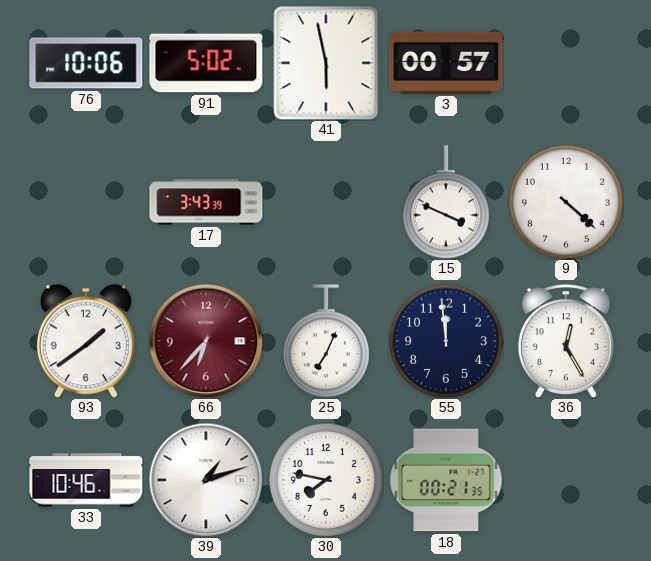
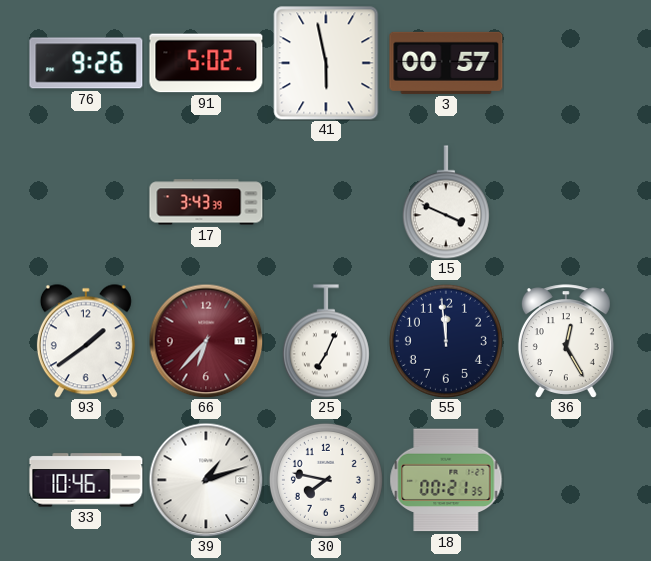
76: 10:06 -> 9:26
9: 4:22 -> none
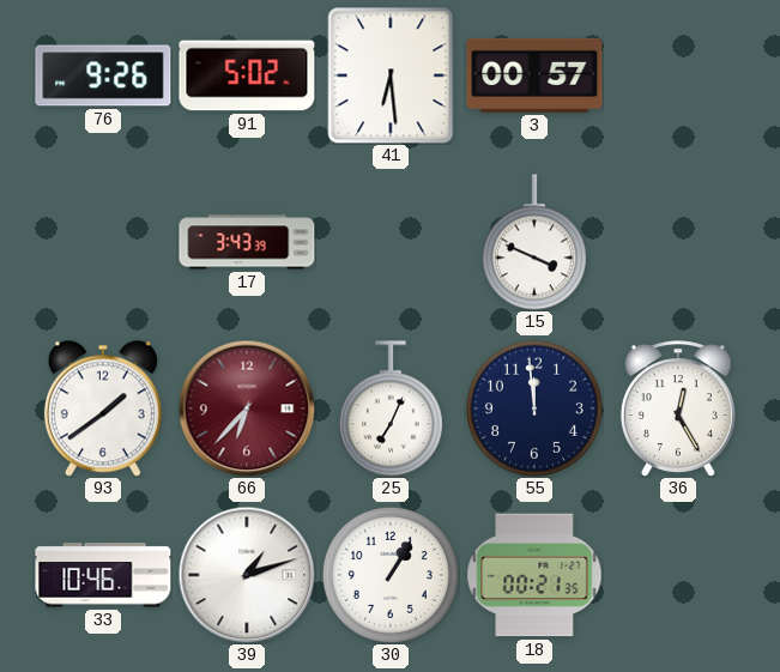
41: 5:58 -> 6:29
30: 7:47 -> 1:05
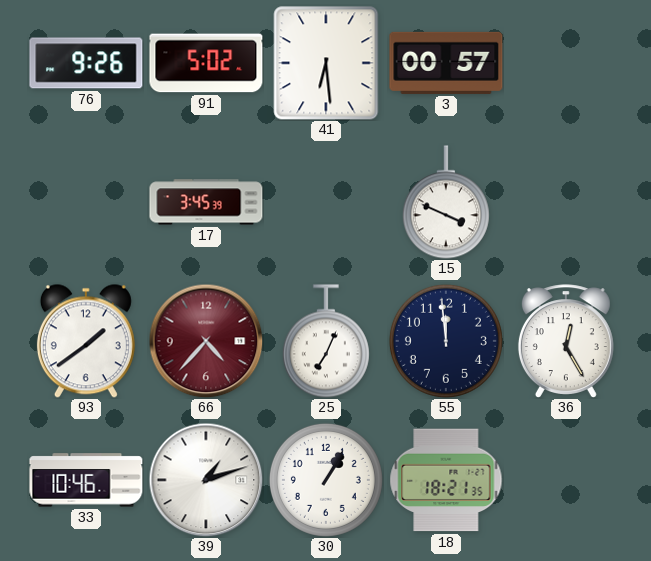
17: 3:43 -> 3:45
66: 6:37 -> 4:37
18: 00:21 -> 18:21
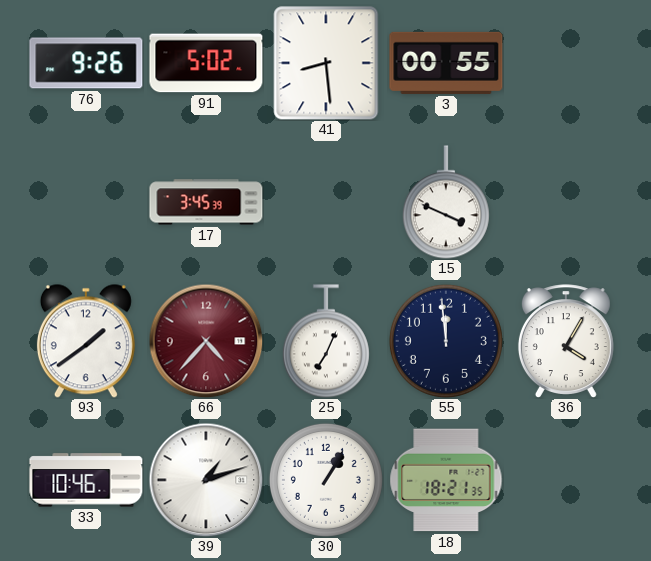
41: 6:29 -> 8:29
3: 00:57 -> 00:55
36: 12:25 -> 4:05
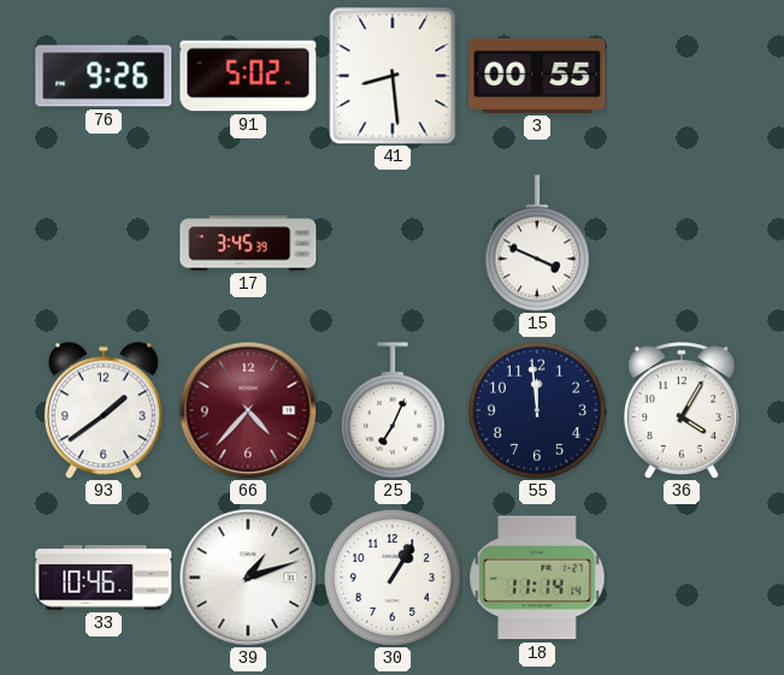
18: 18:21 -> 11:14
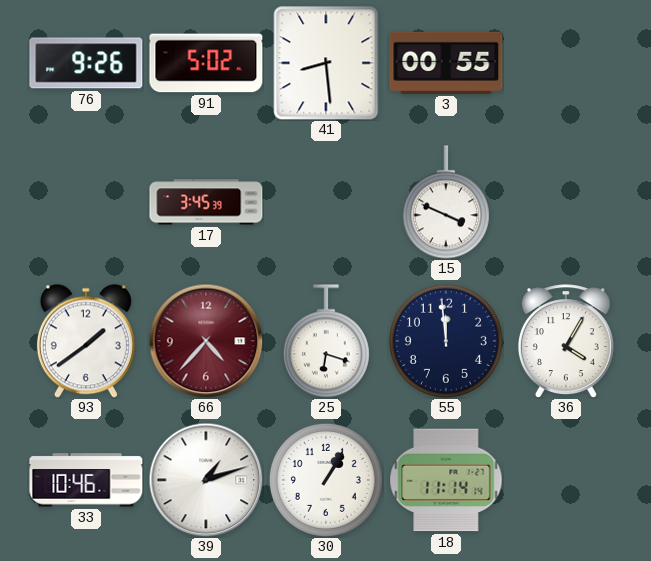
25: 7:04 -> 6:18
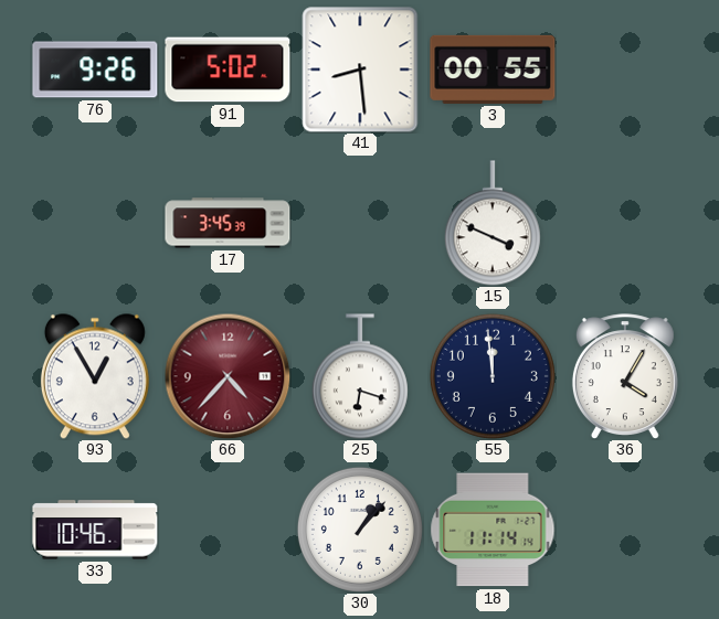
93: 1:39 -> 12:55
39: 1:12 -> none
30: 1:05 -> 1:07
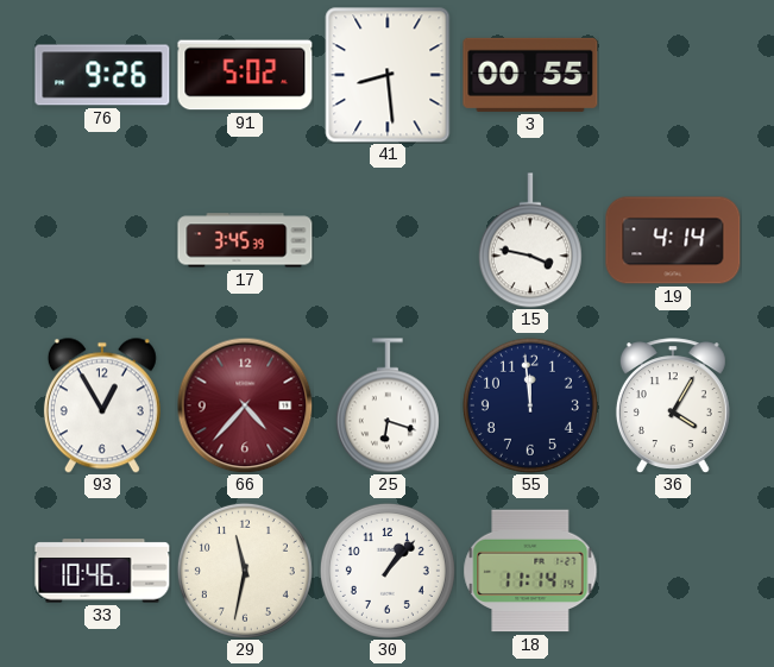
15: 3:49 -> 3:47
19: none -> 4:14
29: none -> 11:32
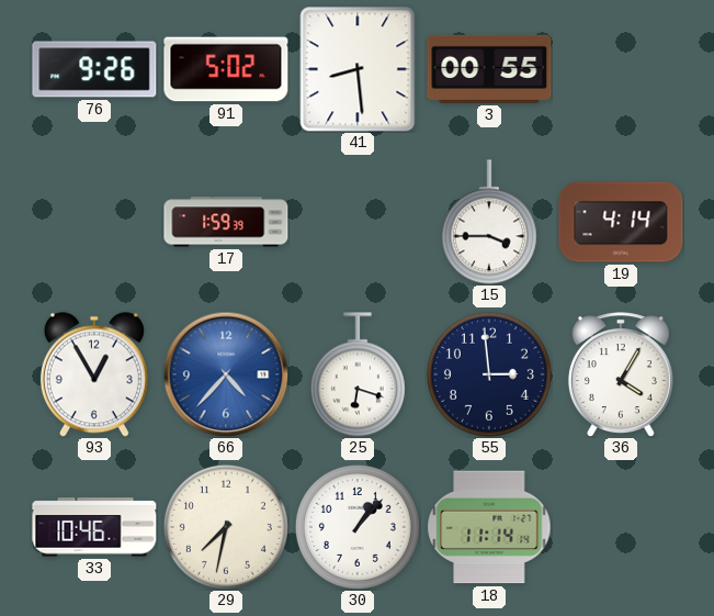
17: 3:45 -> 1:59
15: 3:47 -> 3:45
66 dial: burgundy -> blue
55: 11:59 -> 2:59
29: 11:32 -> 7:32
